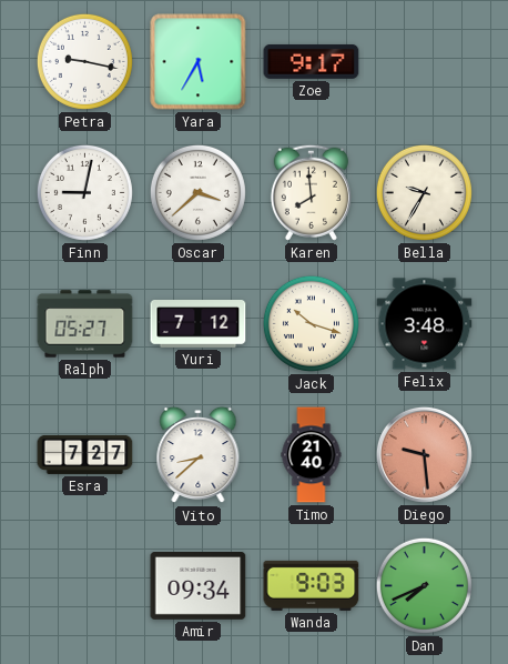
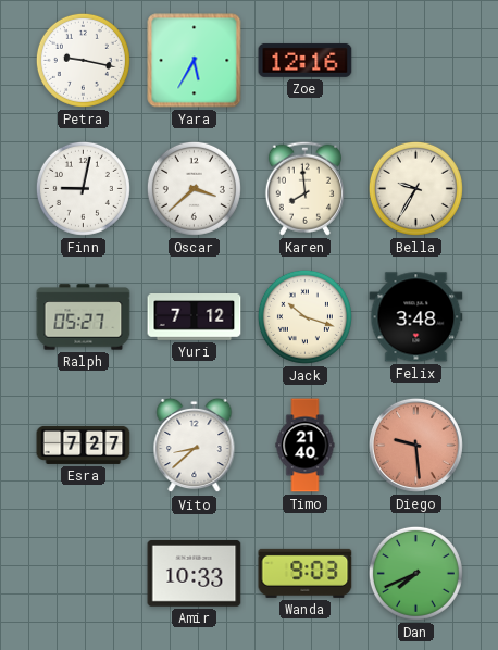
Zoe: 9:17 -> 12:16
Amir: 09:34 -> 10:33
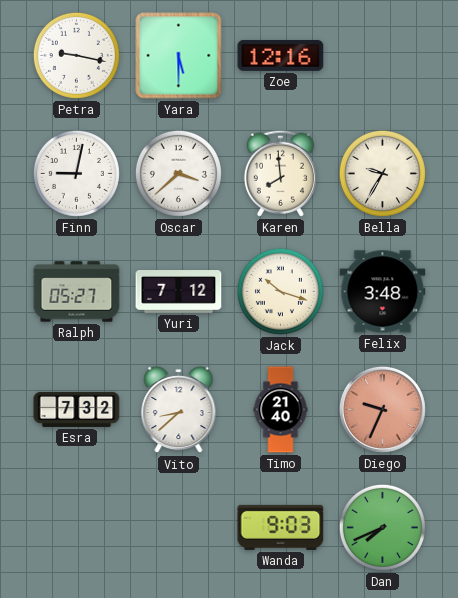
Yara: 5:35 -> 5:30
Esra: 7:27 -> 7:32
Diego: 9:29 -> 9:34
Amir: 10:33 -> none
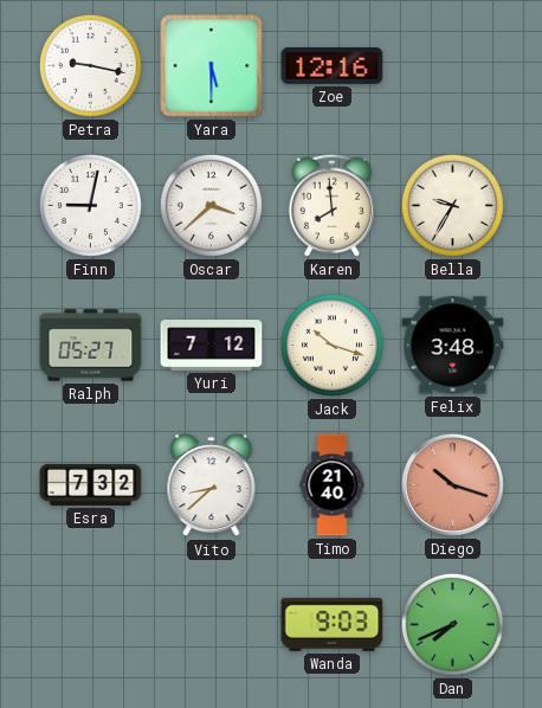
Diego: 9:34 -> 10:18
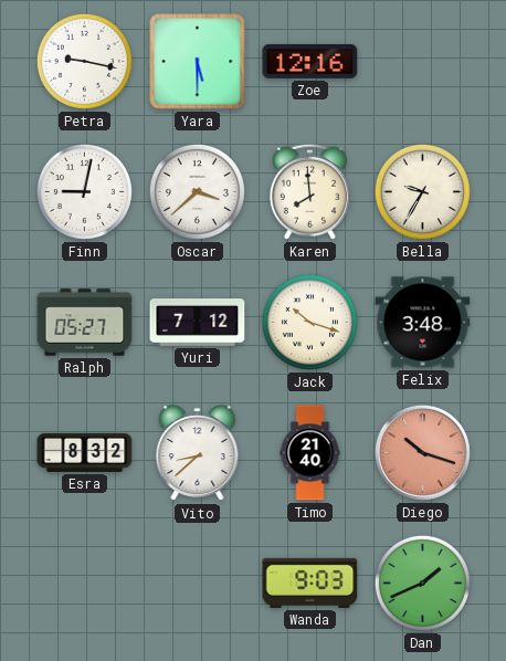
Esra: 7:32 -> 8:32
Dan: 7:41 -> 1:41
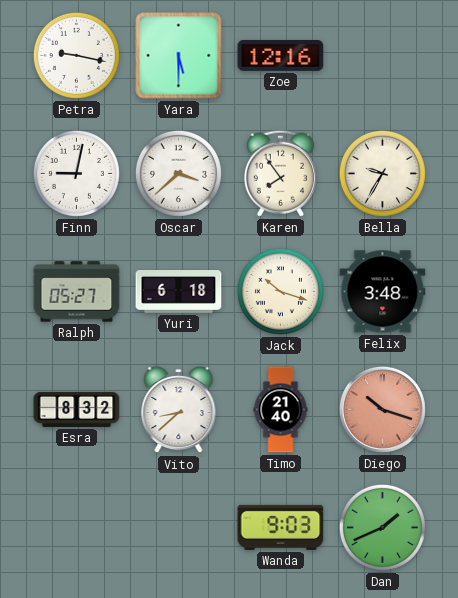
Karen: 7:59 -> 7:54
Yuri: 7:12 -> 6:18
